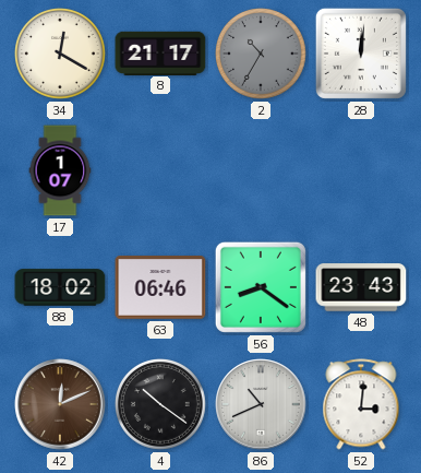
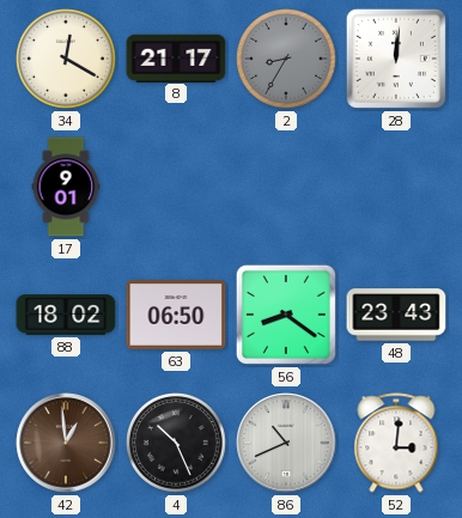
2: 10:35 -> 8:35
17: 1:07 -> 9:01
63: 06:46 -> 06:50
42: 12:11 -> 12:59
4: 10:21 -> 10:26
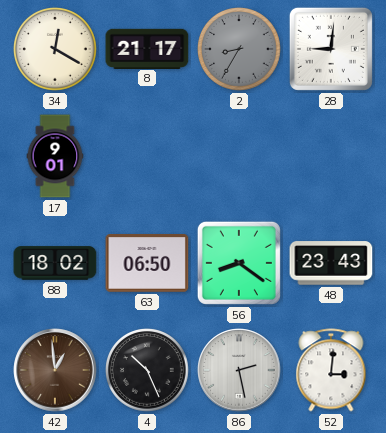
28: 12:01 -> 9:01
86: 10:41 -> 2:28
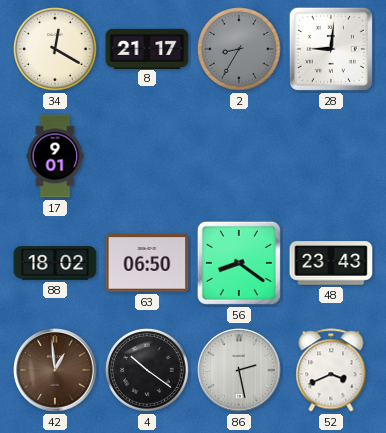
4: 10:26 -> 10:21
52: 3:01 -> 3:41
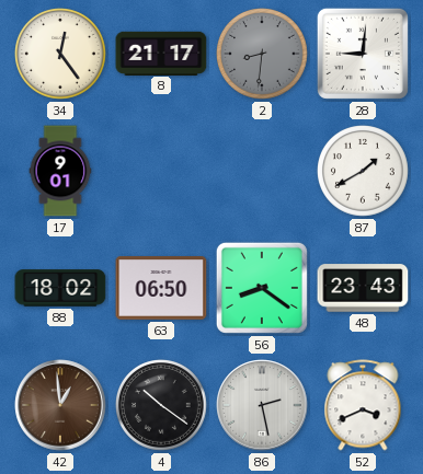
34: 12:20 -> 12:24
2: 8:35 -> 8:31
87: none -> 1:40
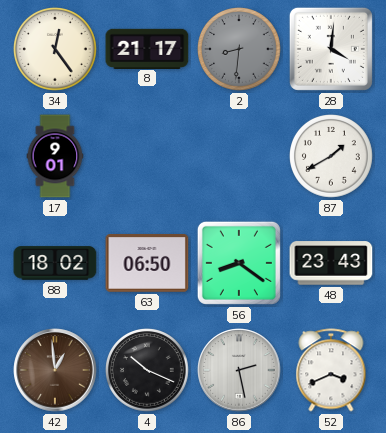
28: 9:01 -> 4:01
4: 10:21 -> 10:19
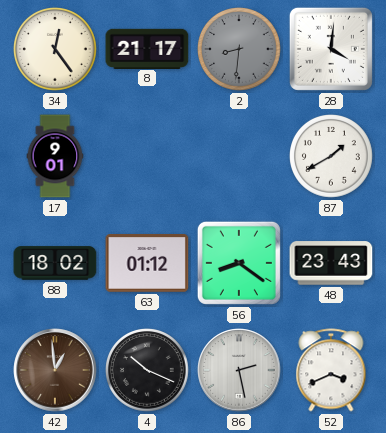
63: 06:50 -> 01:12
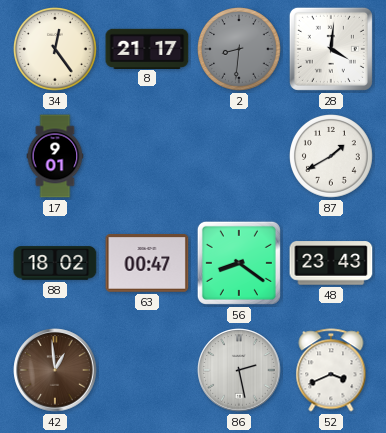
63: 01:12 -> 00:47
4: 10:19 -> none
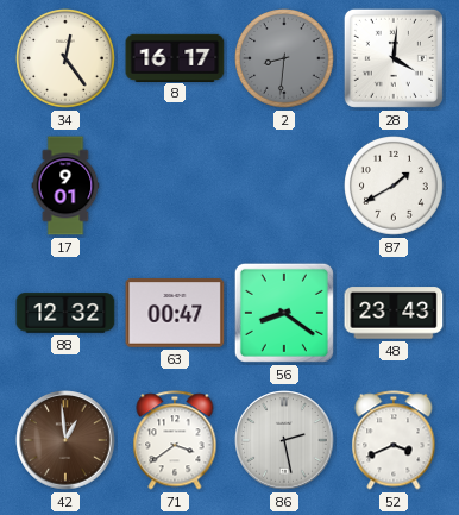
8: 21:17 -> 16:17
88: 18:02 -> 12:32
71: none -> 3:39
